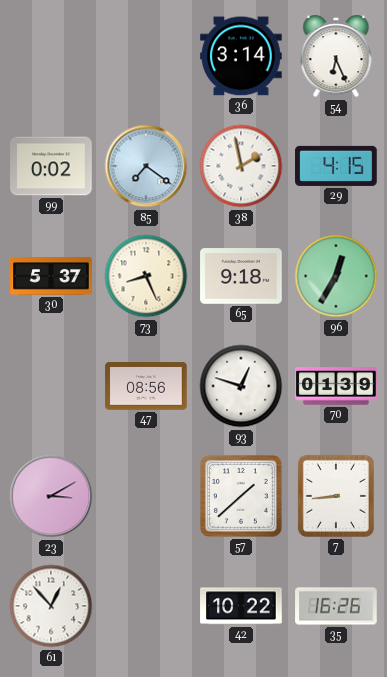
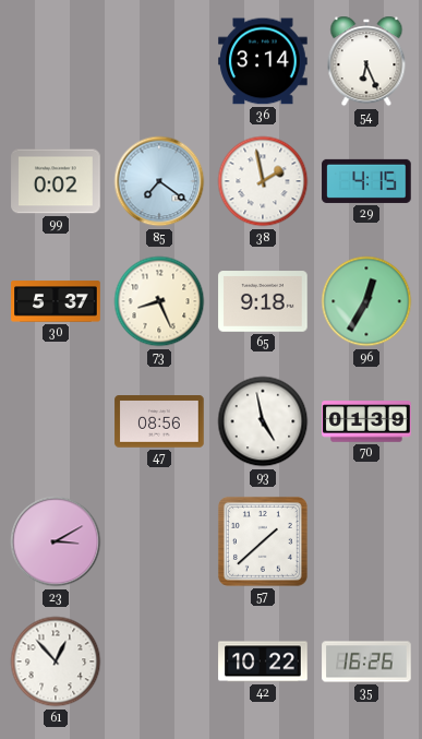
93: 12:48 -> 4:58
7: 8:44 -> none
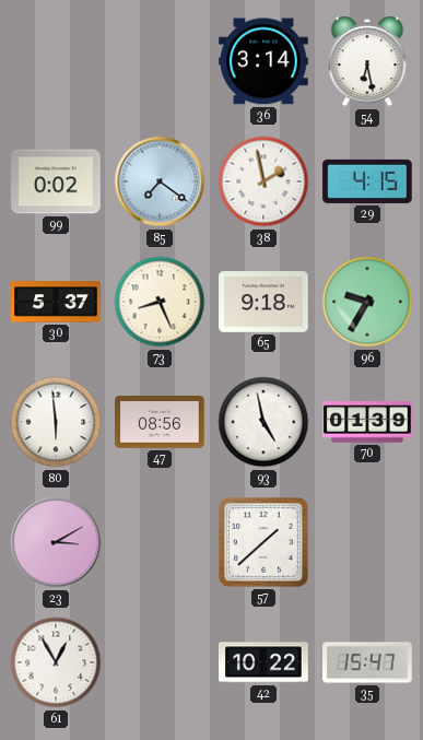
54: 6:26 -> 6:28
96: 12:35 -> 9:35
80: none -> 5:59
61: 12:53 -> 12:55
35: 16:26 -> 15:47
